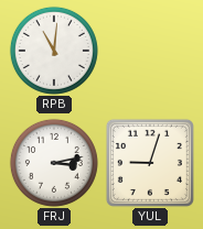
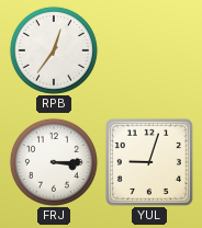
RPB: 11:01 -> 12:36
FRJ: 3:13 -> 3:15
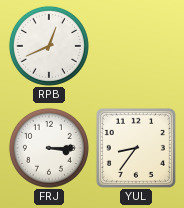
RPB: 12:36 -> 12:41
YUL: 9:03 -> 8:36
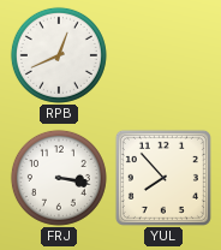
FRJ: 3:15 -> 3:17
YUL: 8:36 -> 7:53
